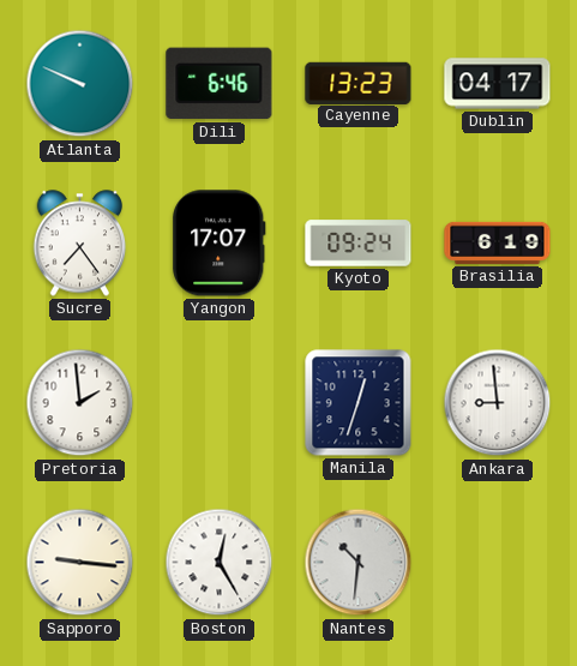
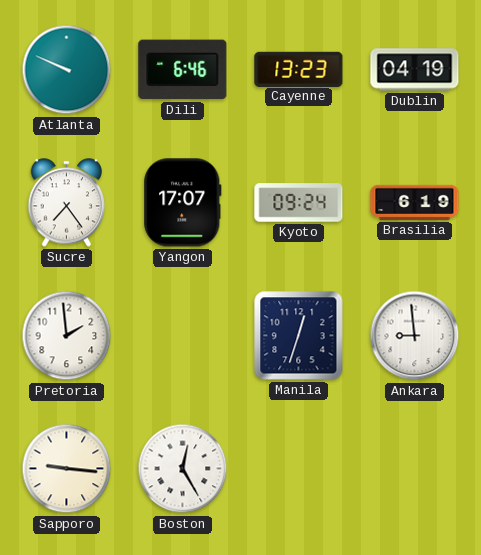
Dublin: 04:17 -> 04:19
Nantes: 10:31 -> none
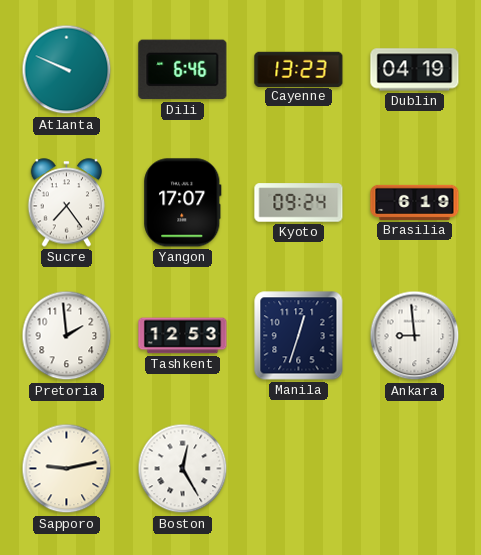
Tashkent: none -> 12:53
Sapporo: 9:16 -> 9:13
